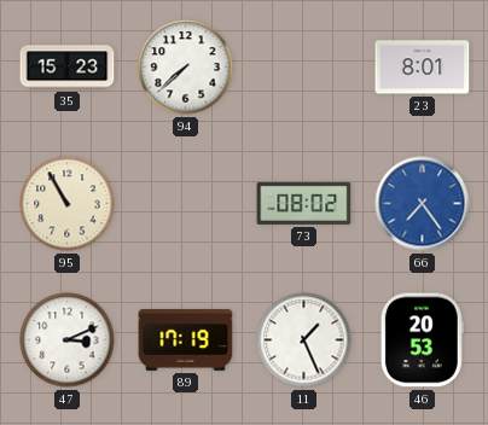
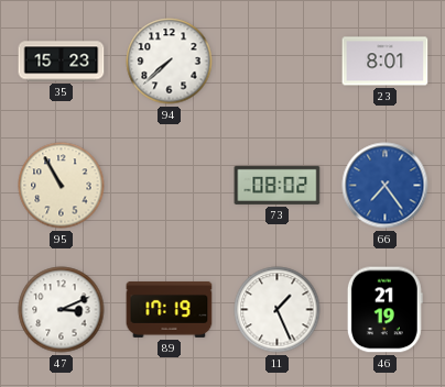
46: 20:53 -> 21:19
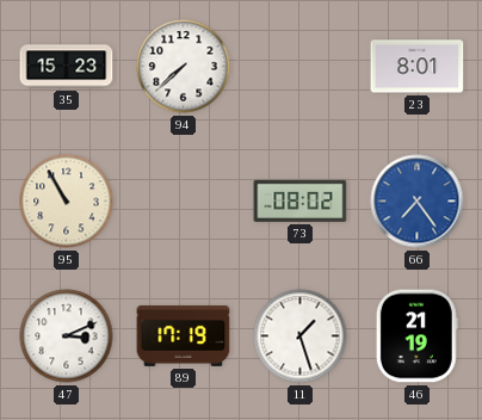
11: 1:26 -> 1:27
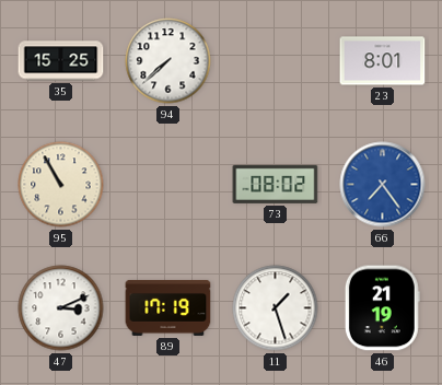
35: 15:23 -> 15:25
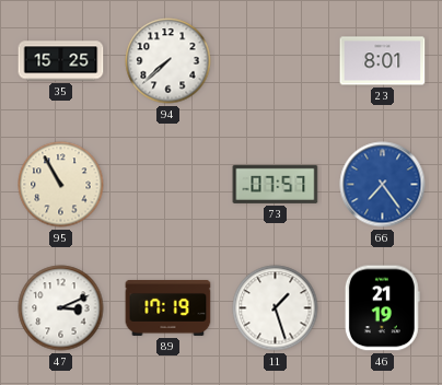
73: 08:02 -> 07:57
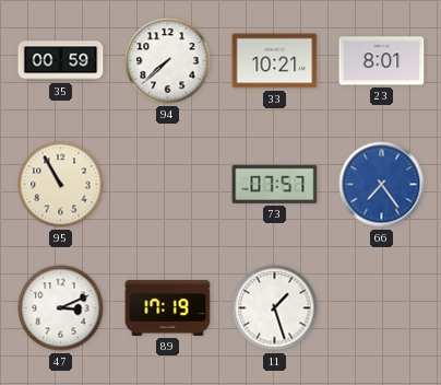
35: 15:25 -> 00:59
33: none -> 10:21
46: 21:19 -> none
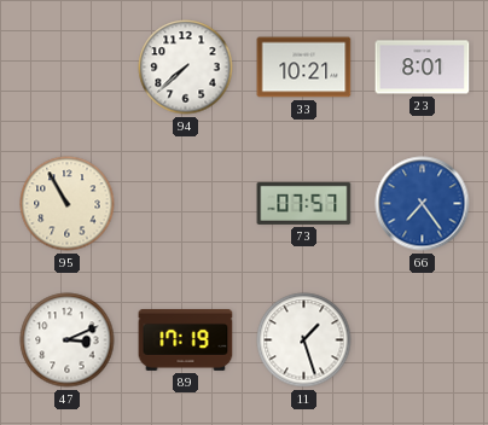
35: 00:59 -> none
